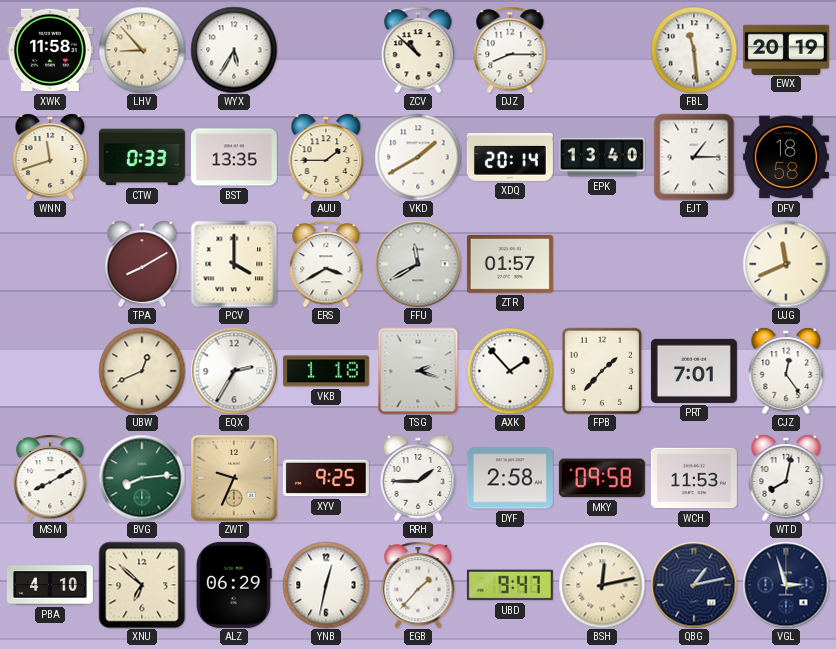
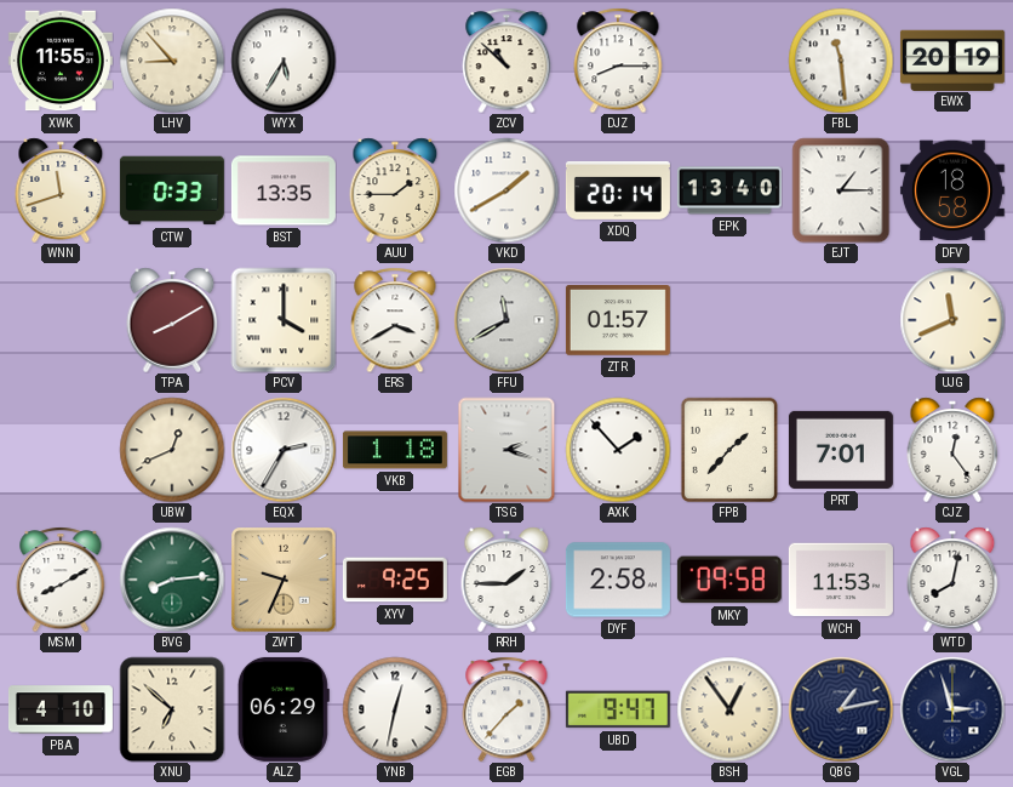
XWK: 11:58 -> 11:55
BSH: 12:13 -> 12:54
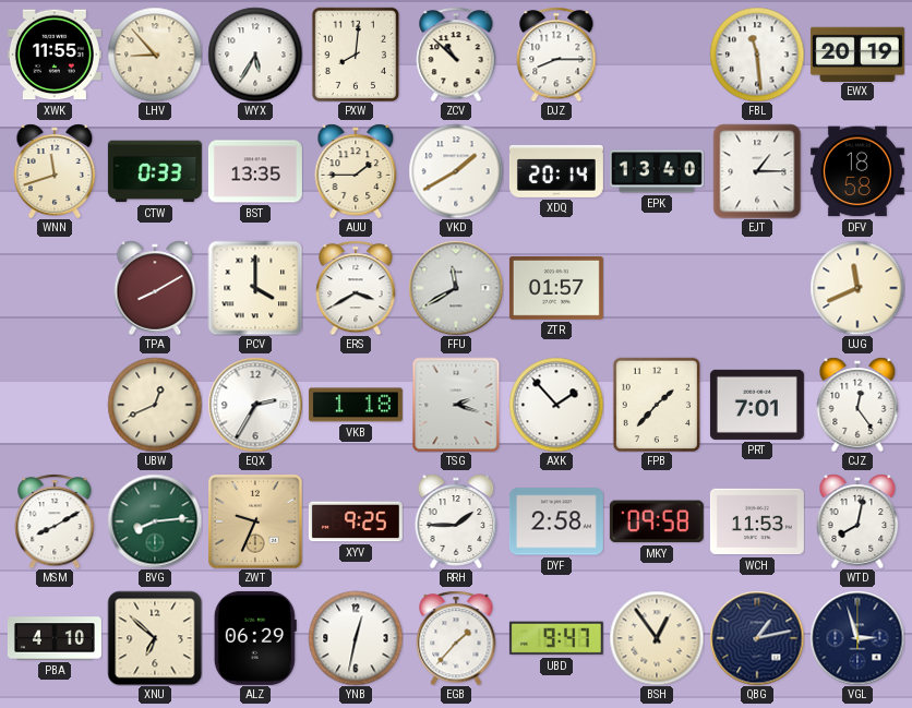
PXW: none -> 8:01
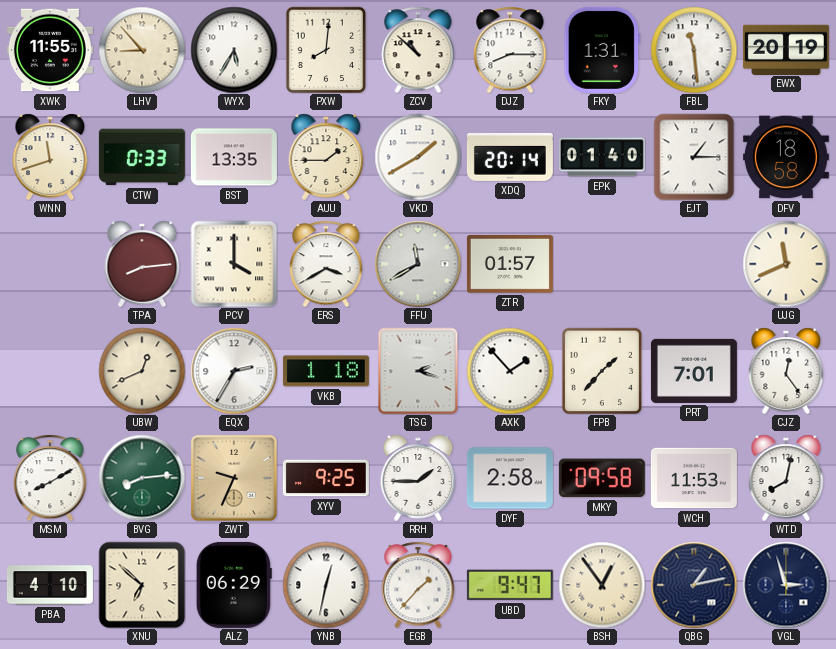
FKY: none -> 1:31
EPK: 13:40 -> 01:40
TPA: 8:10 -> 8:14
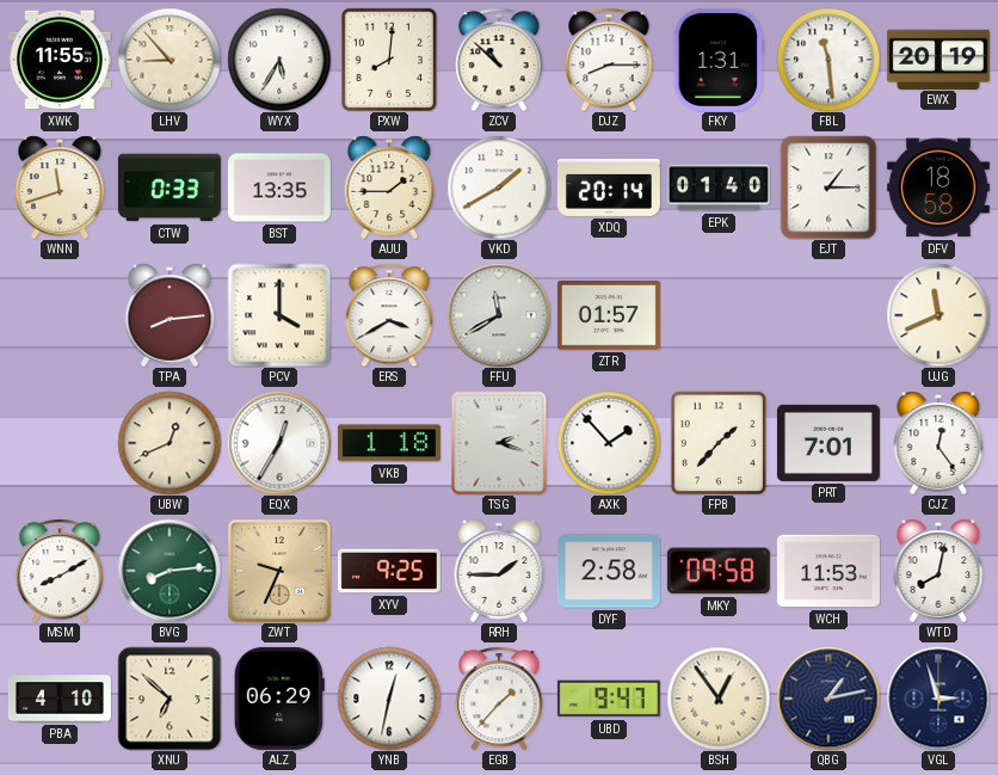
EQX: 2:35 -> 12:35
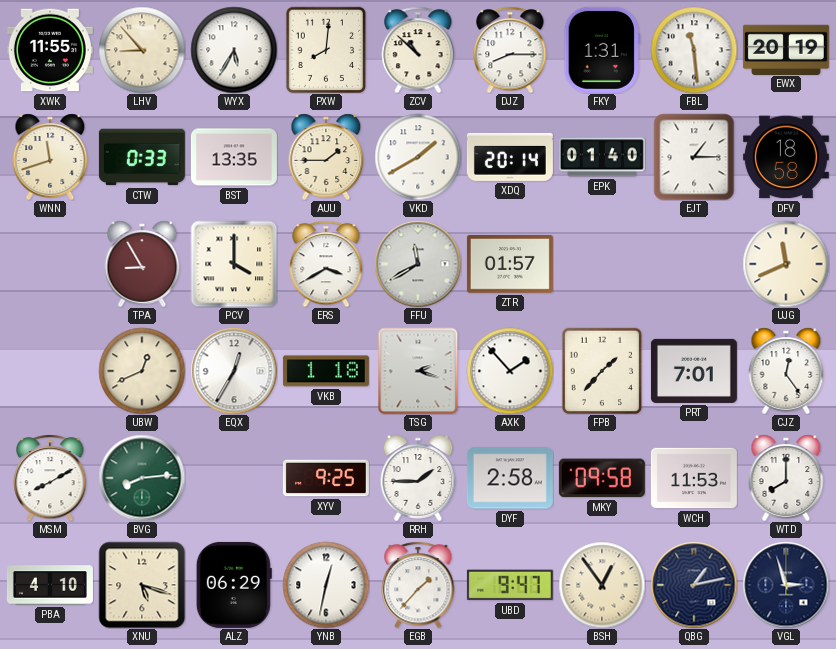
TPA: 8:14 -> 8:55
ZWT: 9:34 -> none
WTD: 8:02 -> 8:00
XNU: 6:52 -> 5:18
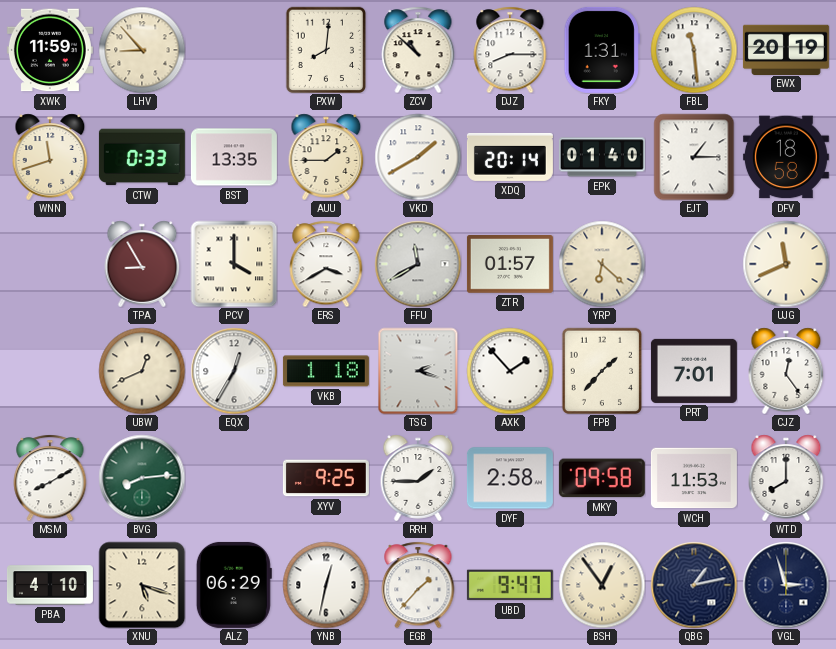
XWK: 11:55 -> 11:59
WYX: 5:35 -> none
YRP: none -> 6:22
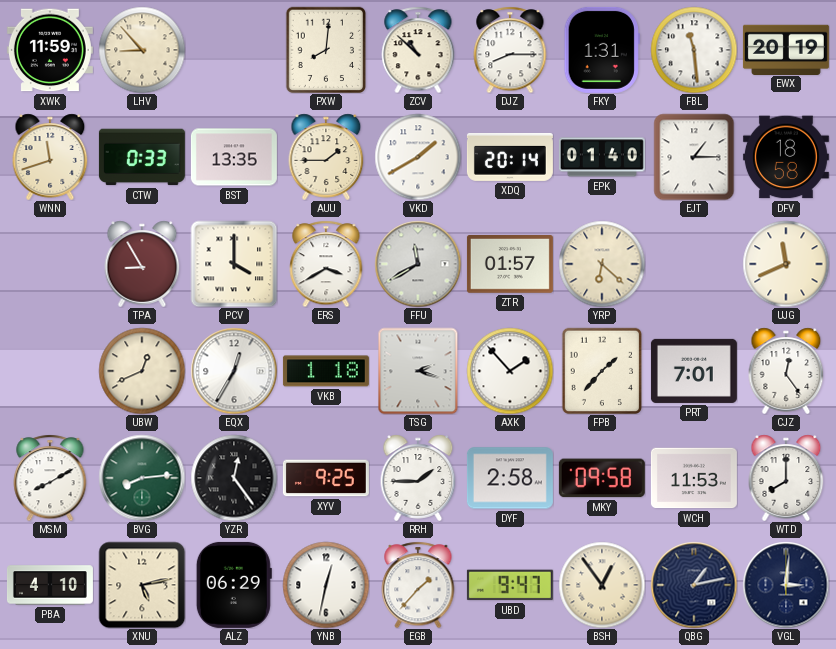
YZR: none -> 12:24
XNU: 5:18 -> 5:13
VGL: 2:57 -> 3:01
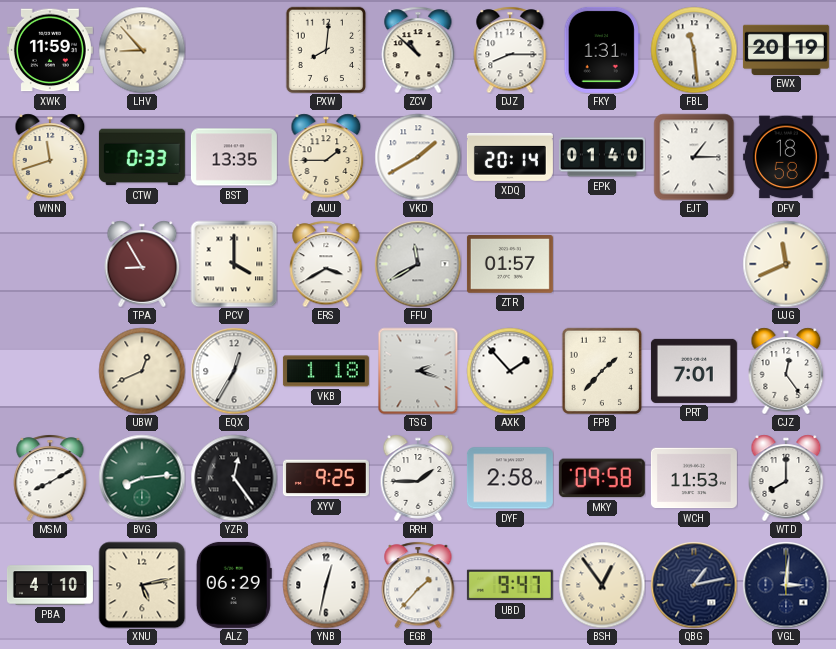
YRP: 6:22 -> none
